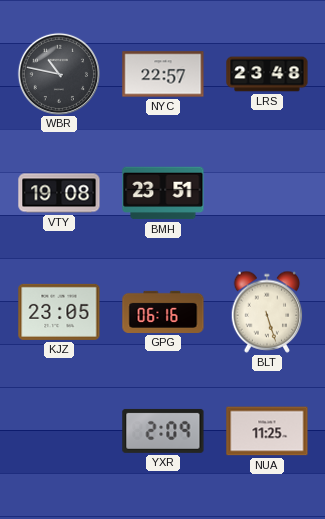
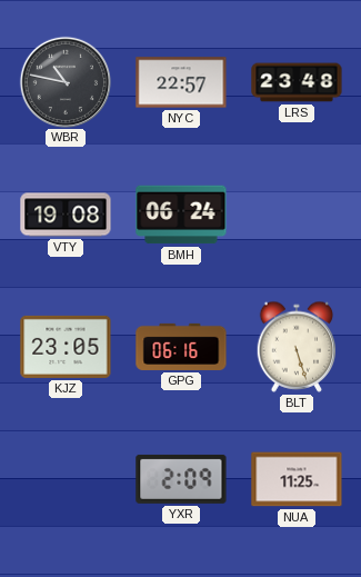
BMH: 23:51 -> 06:24
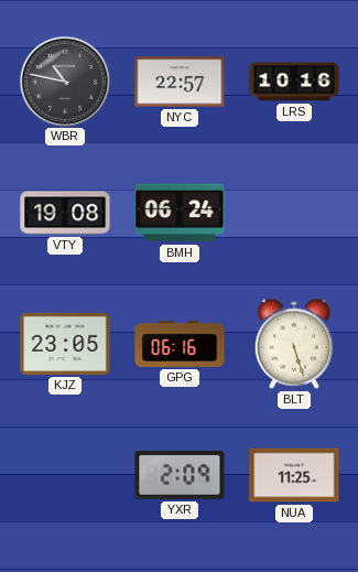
LRS: 23:48 -> 10:16
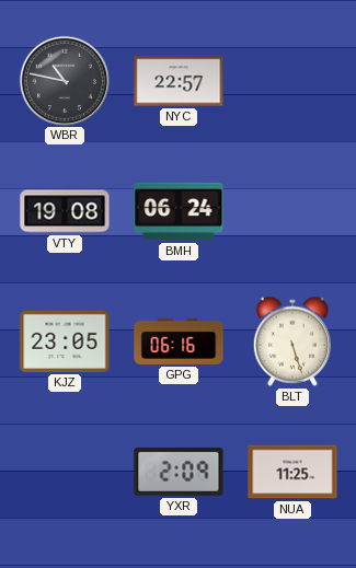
LRS: 10:16 -> none
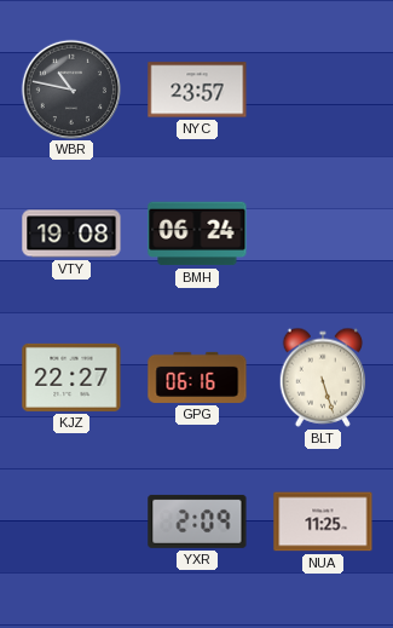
NYC: 22:57 -> 23:57
KJZ: 23:05 -> 22:27
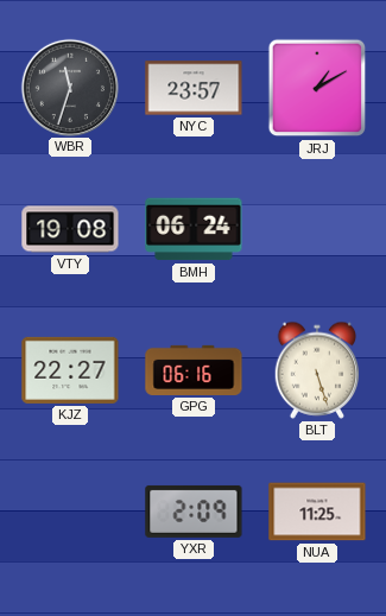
WBR: 10:47 -> 11:33
JRJ: none -> 1:10
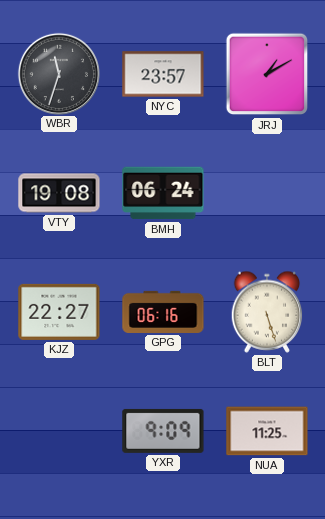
YXR: 2:09 -> 9:09
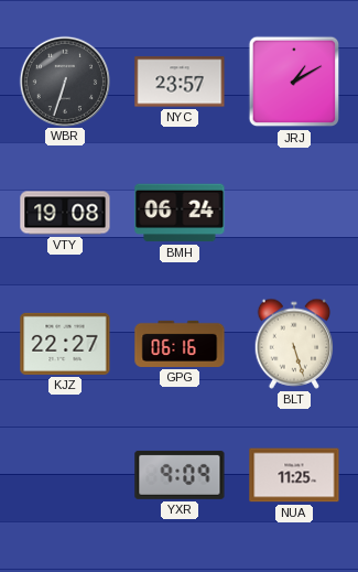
WBR: 11:33 -> 6:33
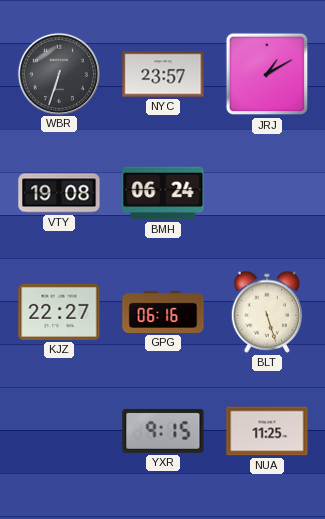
YXR: 9:09 -> 9:15
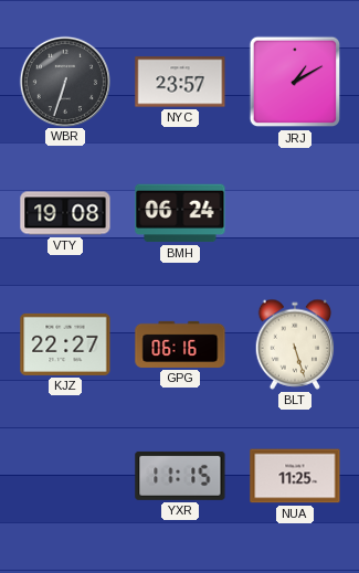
YXR: 9:15 -> 11:15
